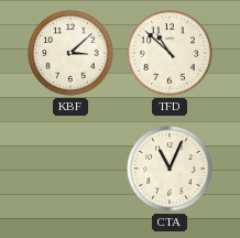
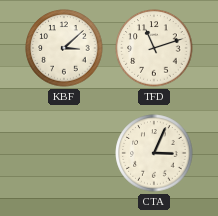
TFD: 10:52 -> 11:12
CTA: 11:04 -> 3:04
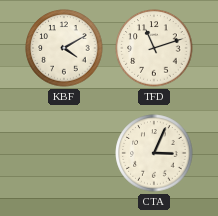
KBF: 3:08 -> 4:10
